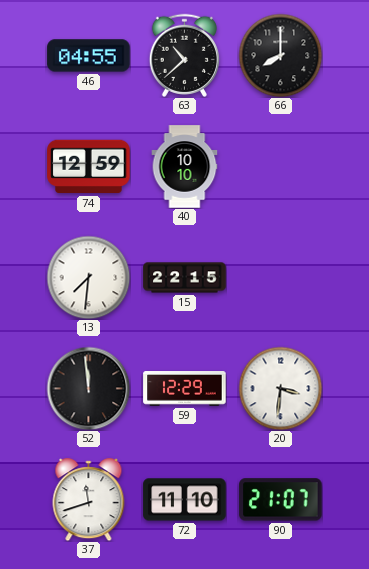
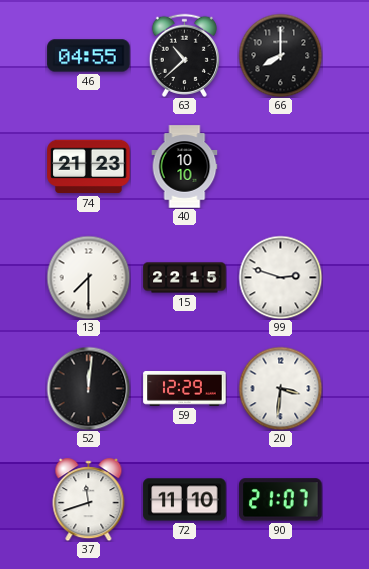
74: 12:59 -> 21:23
13: 7:31 -> 7:30
99: none -> 2:48
52: 11:59 -> 12:01
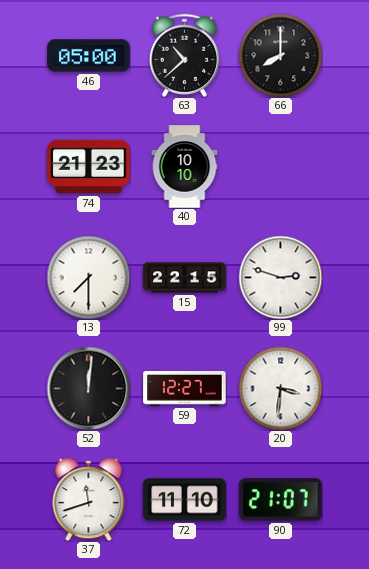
46: 04:55 -> 05:00
59: 12:29 -> 12:27
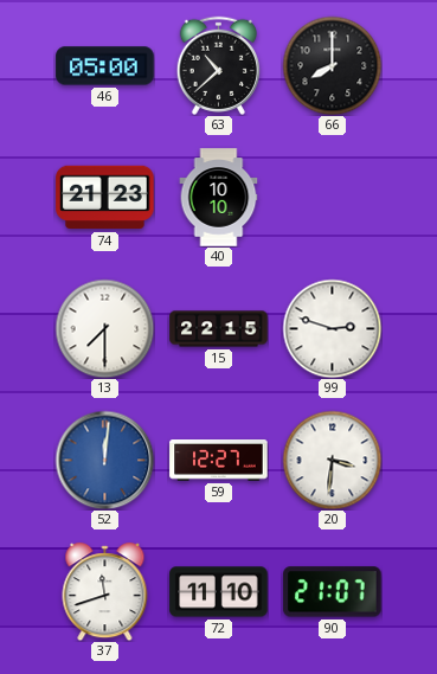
52 dial: black -> blue
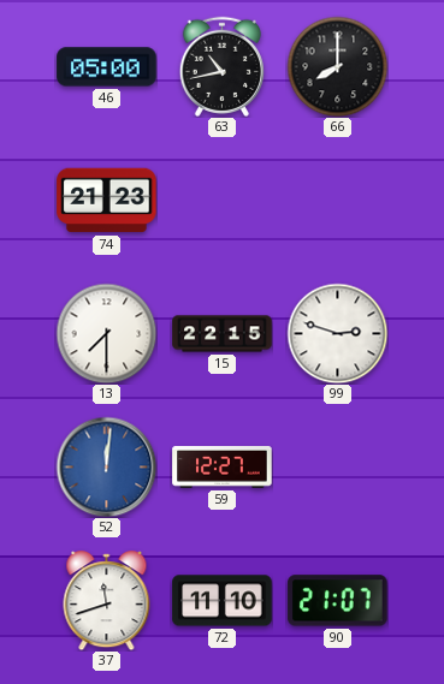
63: 10:38 -> 10:43
40: 10:10 -> none
20: 3:31 -> none
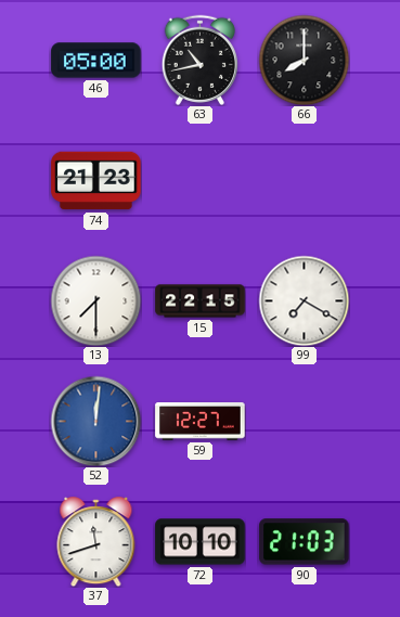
99: 2:48 -> 7:20
72: 11:10 -> 10:10
90: 21:07 -> 21:03
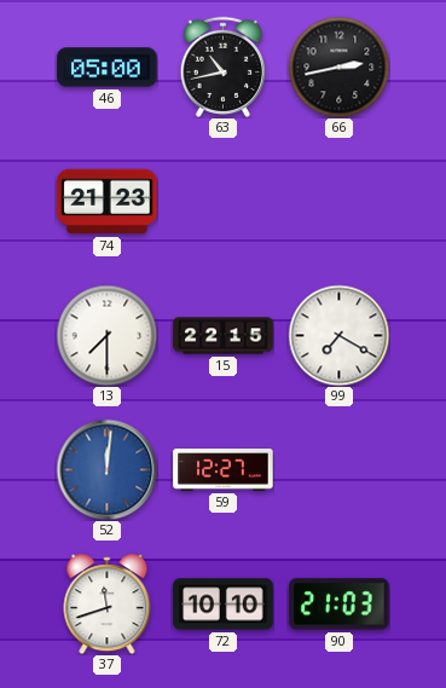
66: 8:00 -> 2:43
